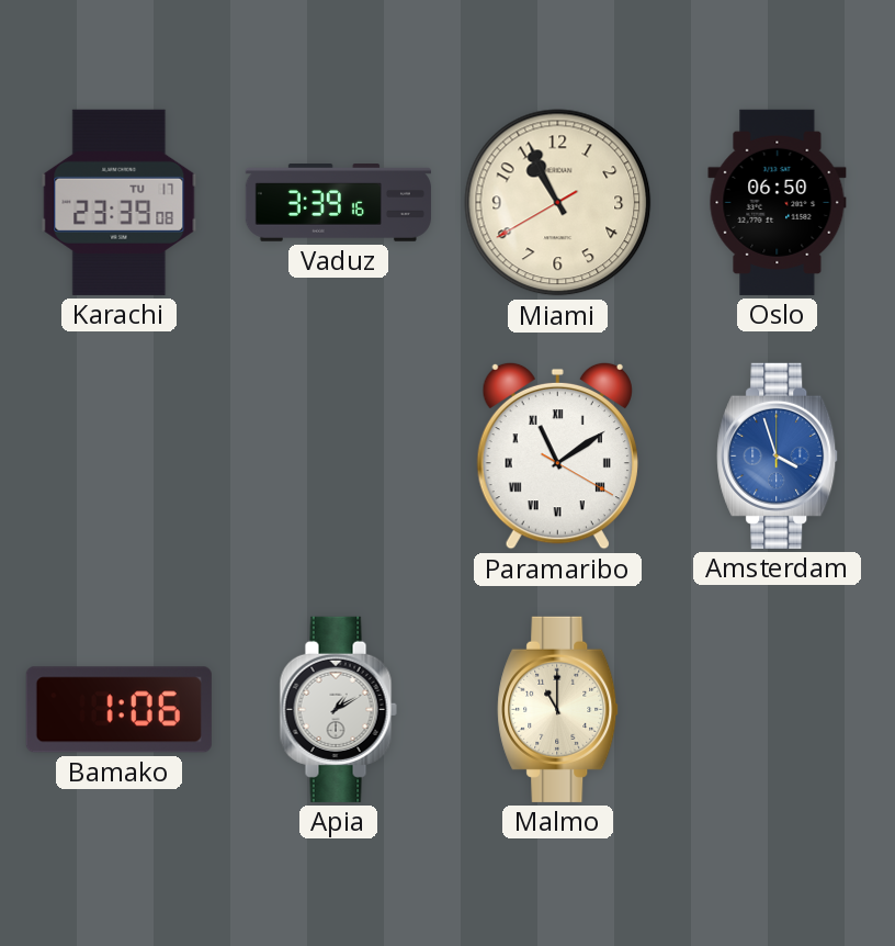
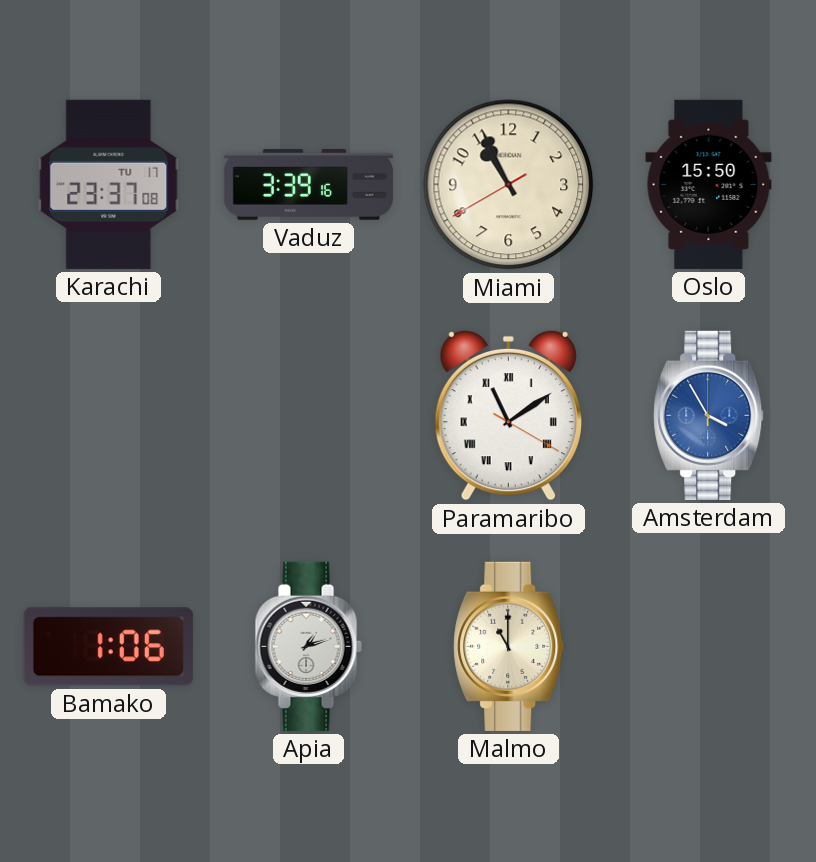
Karachi: 23:39 -> 23:37
Oslo: 06:50 -> 15:50
Amsterdam: 3:57 -> 3:55
Apia: 1:10 -> 1:12
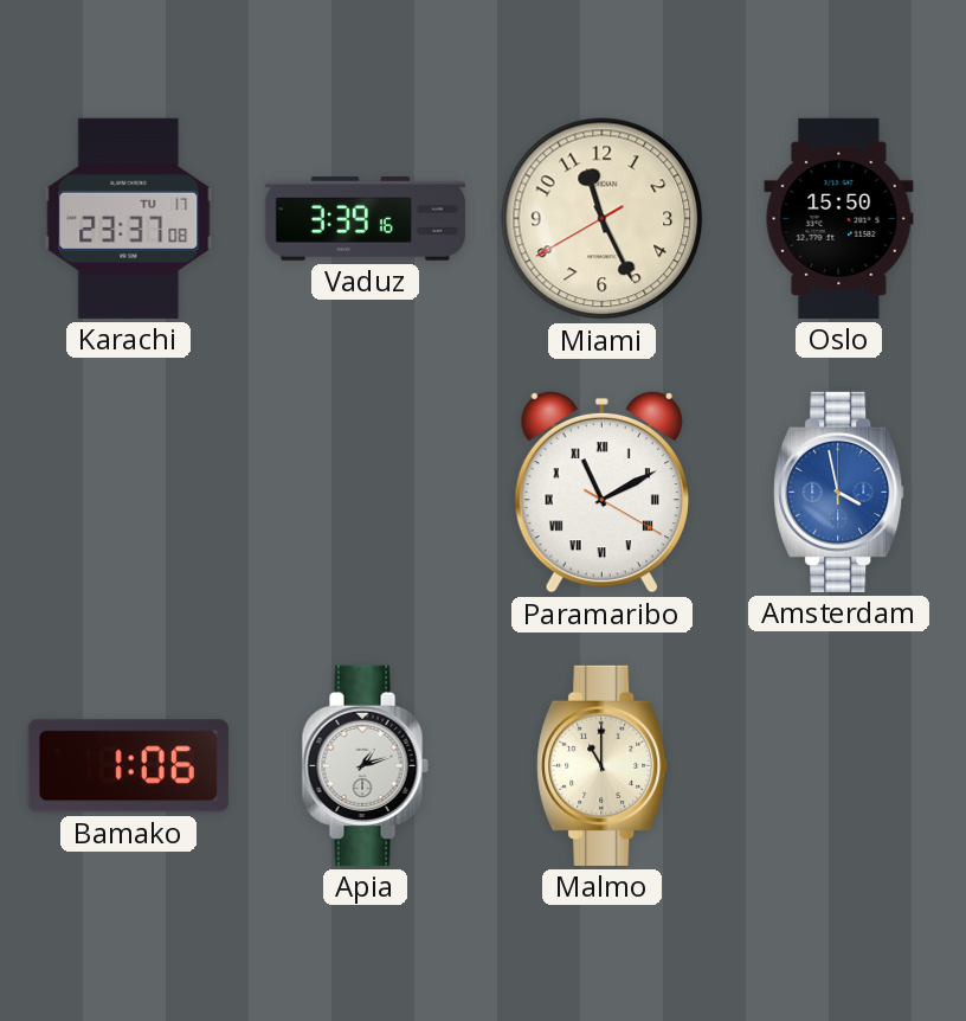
Miami: 10:55 -> 11:25
Paramaribo: 11:09 -> 11:10
Amsterdam: 3:55 -> 3:58
